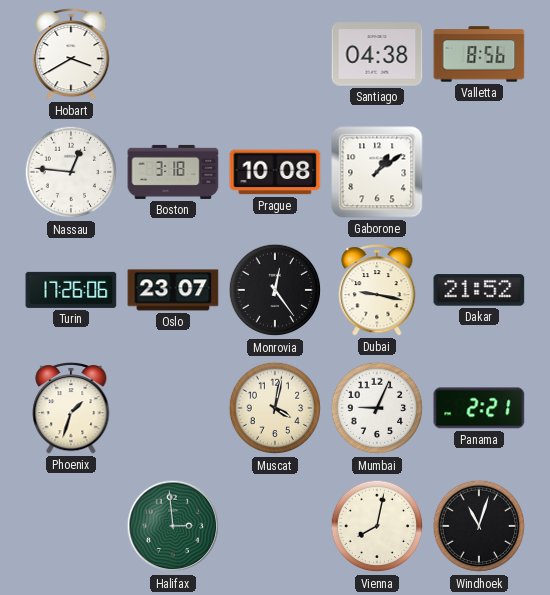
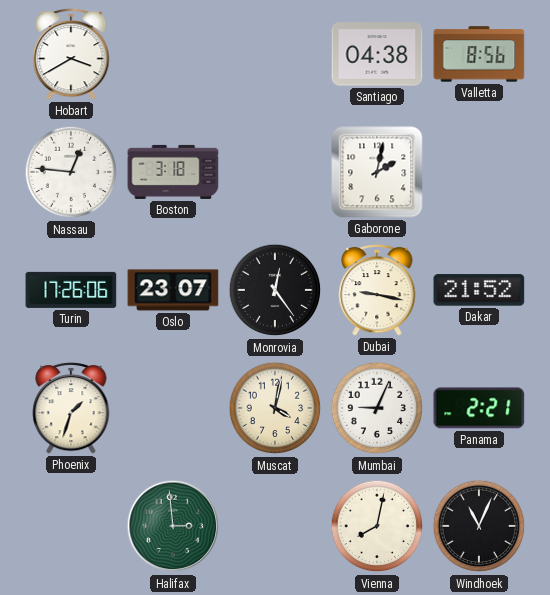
Prague: 10:08 -> none
Gaborone: 1:09 -> 2:02
Windhoek: 11:03 -> 11:04
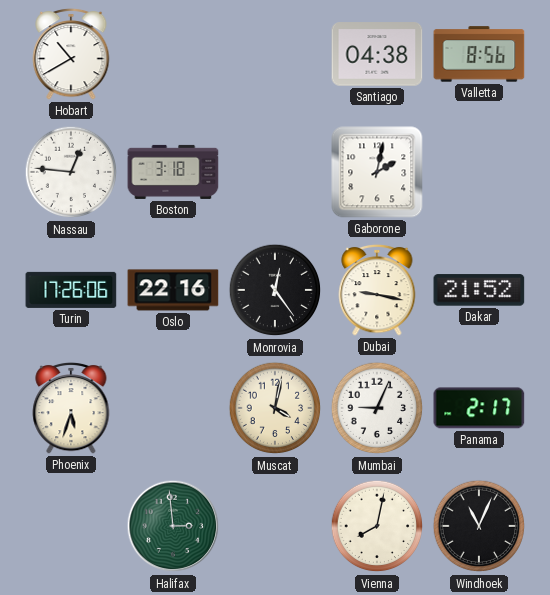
Hobart: 3:40 -> 10:40
Oslo: 23:07 -> 22:16
Phoenix: 1:33 -> 5:33
Panama: 2:21 -> 2:17
